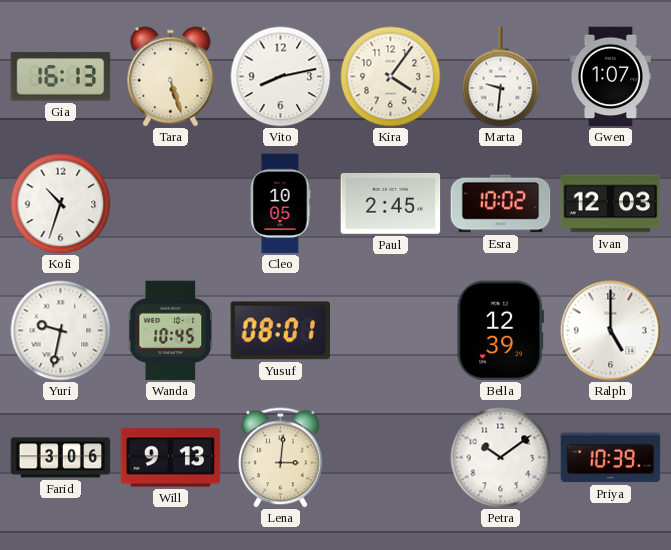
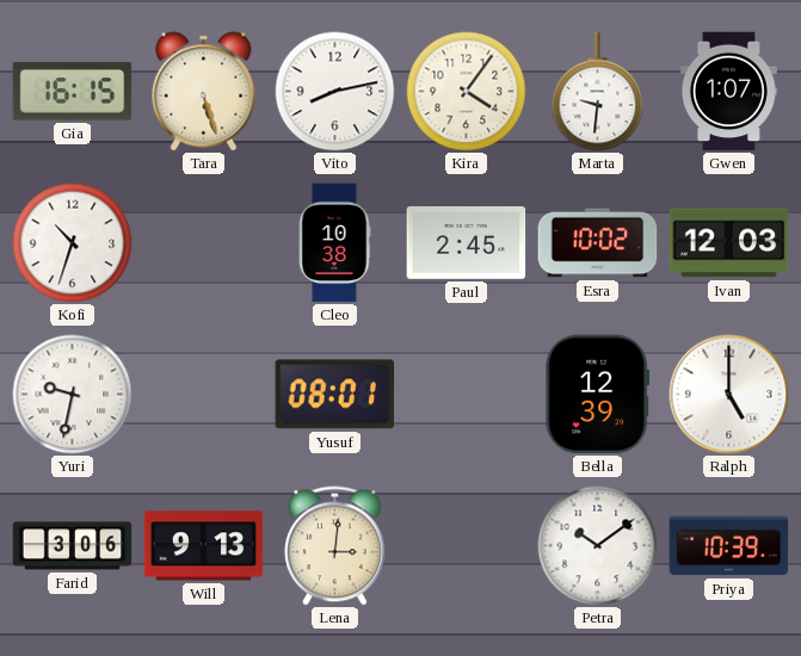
Gia: 16:13 -> 16:15
Cleo: 10:05 -> 10:38
Wanda: 10:45 -> none
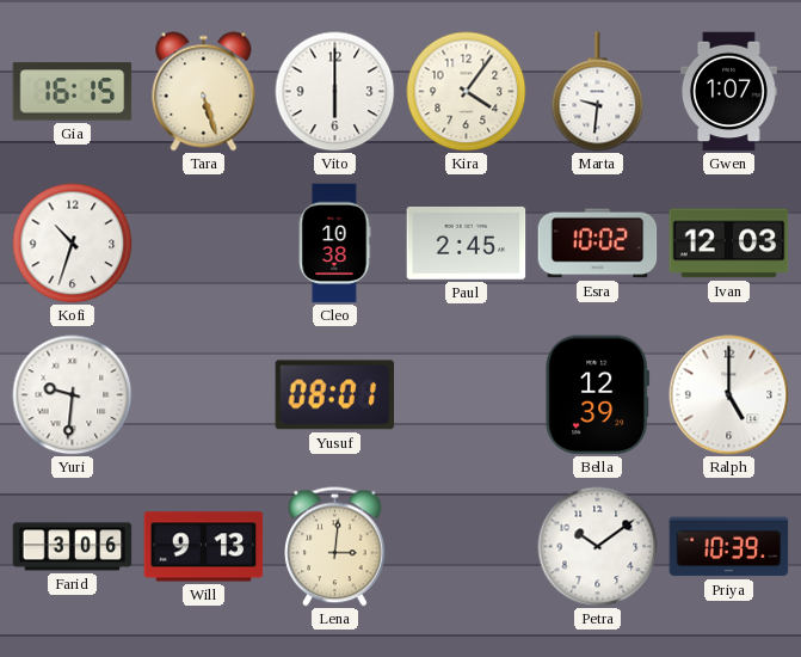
Vito: 8:13 -> 6:00
Yuri: 9:32 -> 9:31
